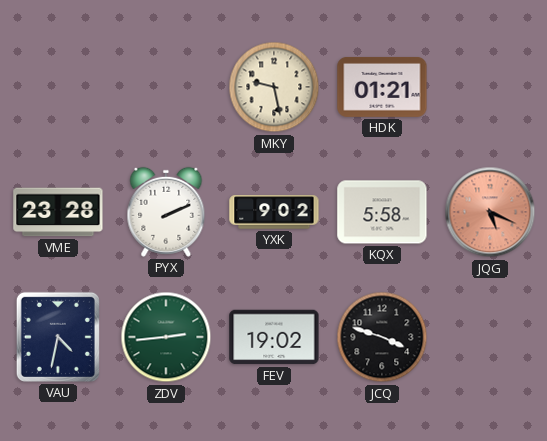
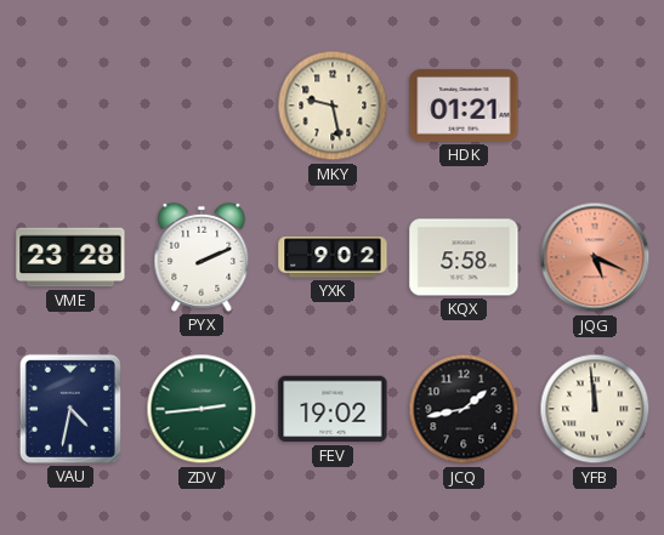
JCQ: 3:48 -> 1:43
YFB: none -> 11:59
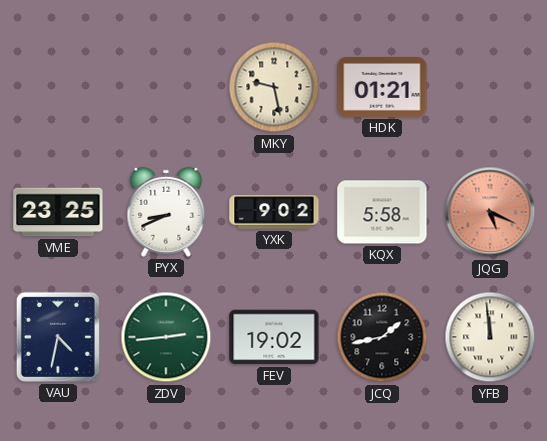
VME: 23:28 -> 23:25
PYX: 2:11 -> 8:41
